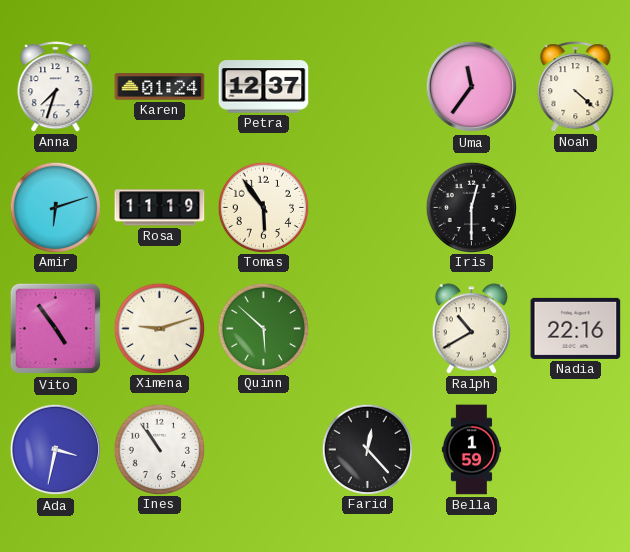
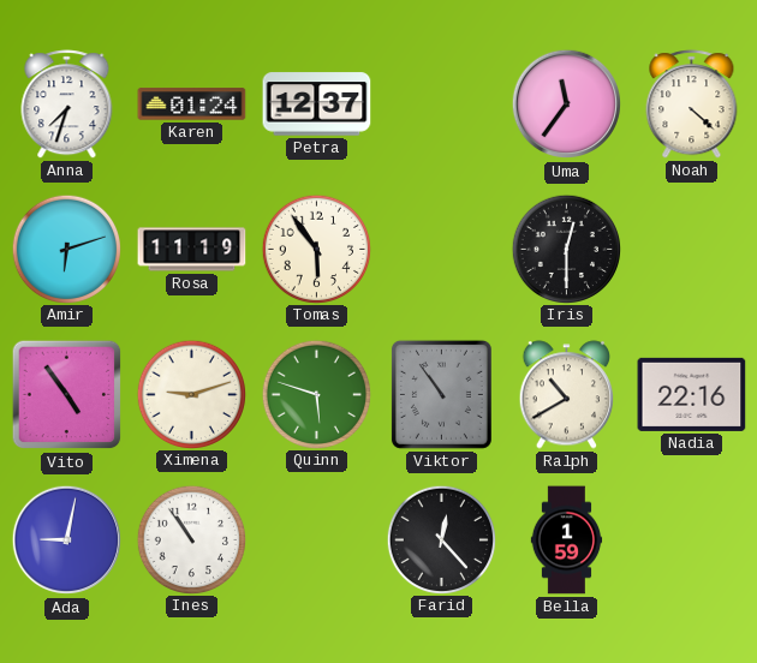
Quinn: 5:52 -> 5:48
Viktor: none -> 10:54
Ada: 3:32 -> 9:02
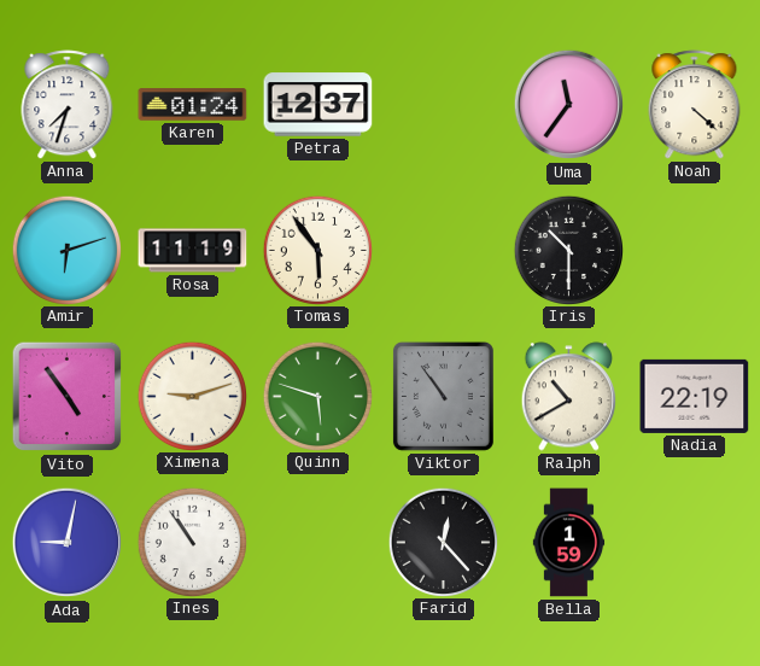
Iris: 12:30 -> 10:30
Nadia: 22:16 -> 22:19
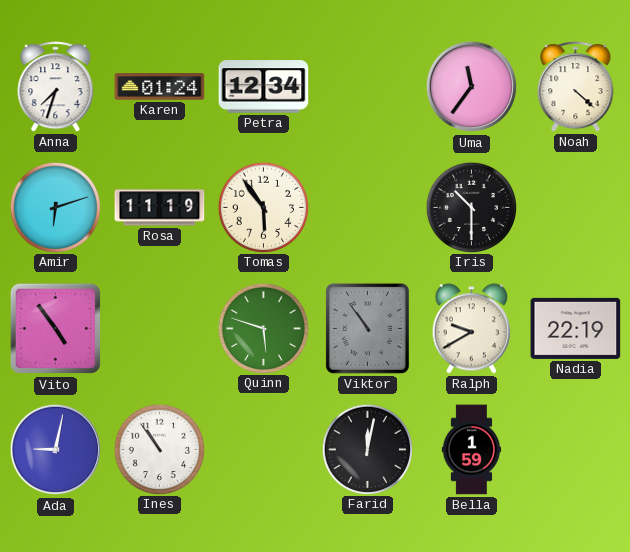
Petra: 12:37 -> 12:34
Ximena: 9:12 -> none
Ralph: 10:40 -> 9:40
Farid: 12:23 -> 12:02
